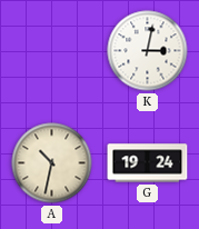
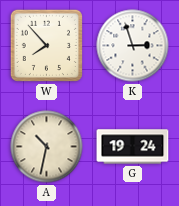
W: none -> 7:53
K: 3:02 -> 2:57
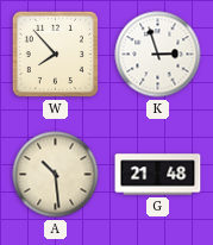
A: 10:32 -> 10:29
G: 19:24 -> 21:48
